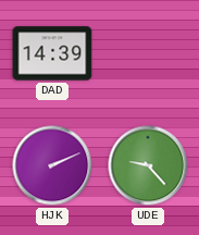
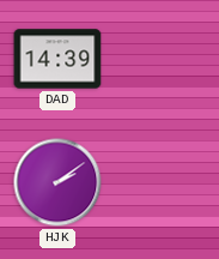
HJK: 2:11 -> 2:09
UDE: 9:23 -> none
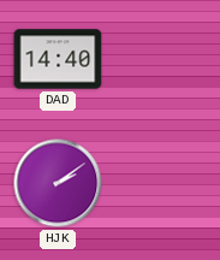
DAD: 14:39 -> 14:40
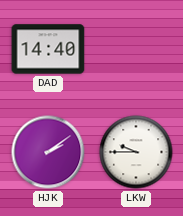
LKW: none -> 9:45
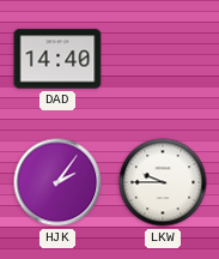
HJK: 2:09 -> 2:06
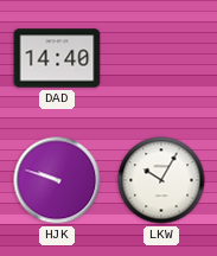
HJK: 2:06 -> 9:48
LKW: 9:45 -> 10:05
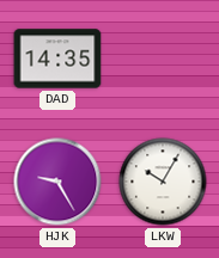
DAD: 14:40 -> 14:35
HJK: 9:48 -> 9:25
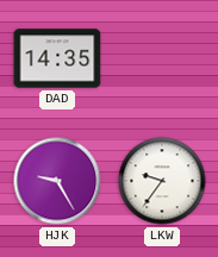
LKW: 10:05 -> 9:36
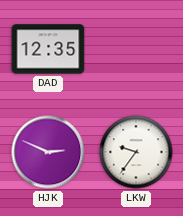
DAD: 14:35 -> 12:35
HJK: 9:25 -> 2:49
